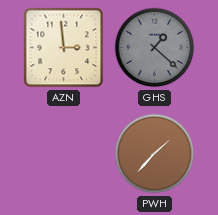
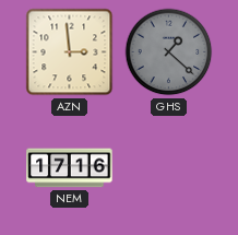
NEM: none -> 17:16
PWH: 1:37 -> none
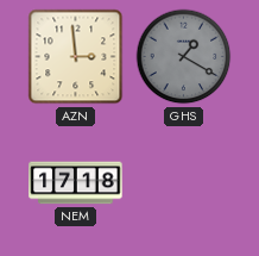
GHS: 1:22 -> 1:20
NEM: 17:16 -> 17:18
